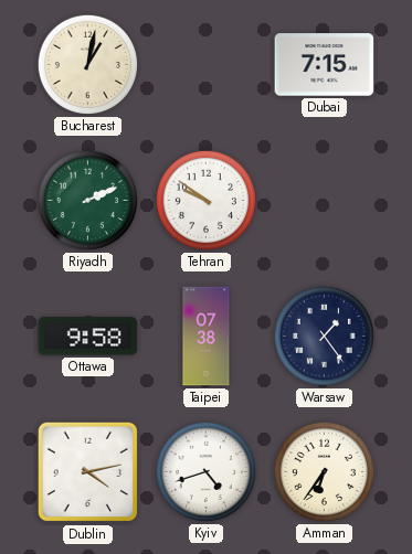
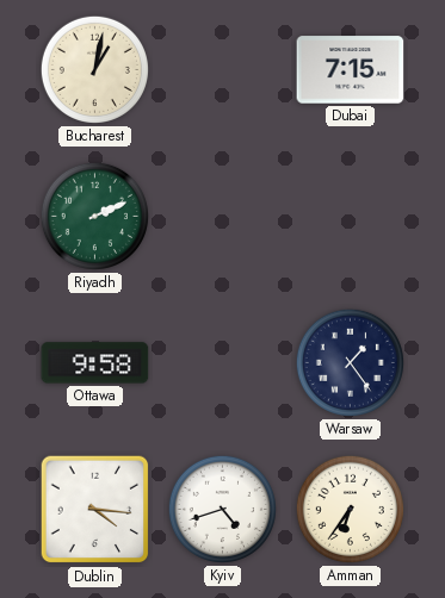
Tehran: 9:51 -> none
Taipei: 07:38 -> none
Dublin: 4:13 -> 4:16
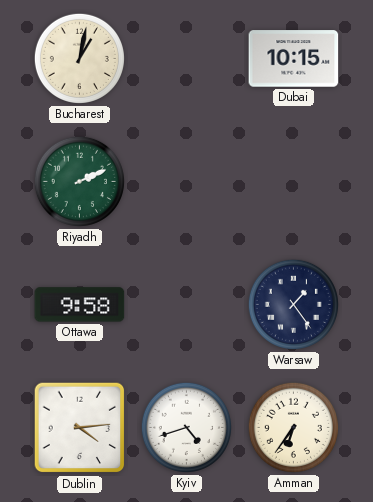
Dubai: 7:15 -> 10:15
Dublin: 4:16 -> 4:14
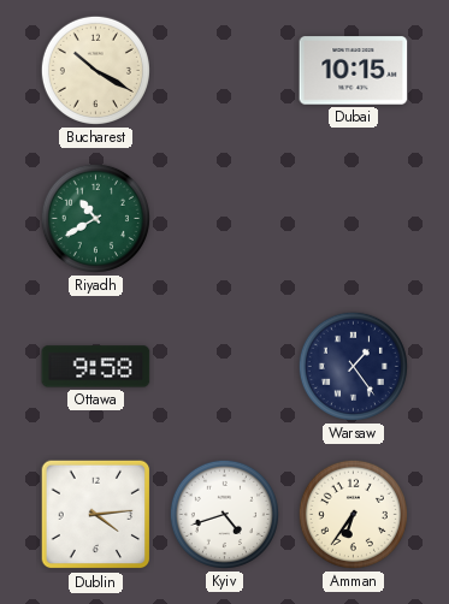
Bucharest: 1:02 -> 10:20
Riyadh: 2:11 -> 10:40
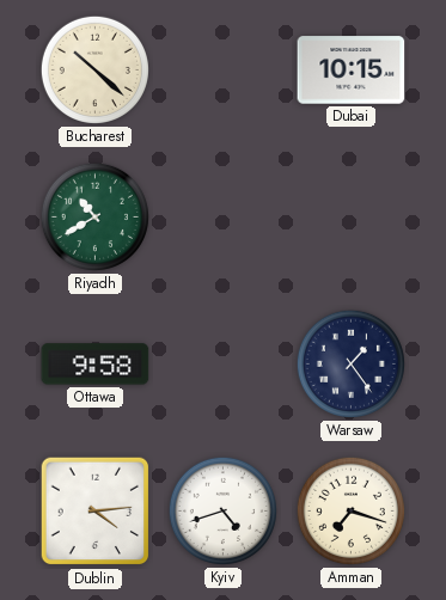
Bucharest: 10:20 -> 10:22
Amman: 6:36 -> 7:18
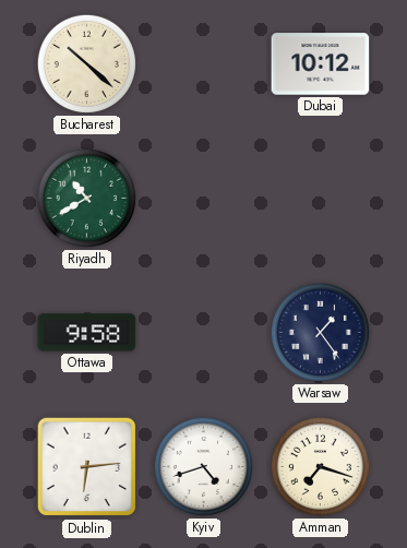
Dubai: 10:15 -> 10:12
Dublin: 4:14 -> 6:14
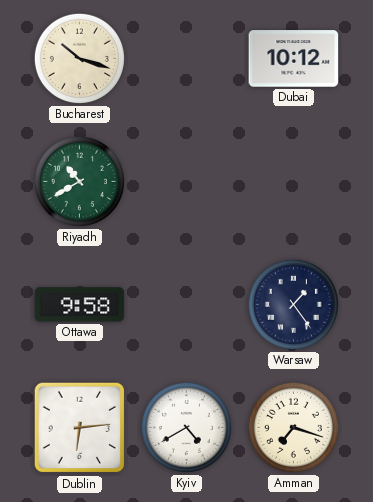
Bucharest: 10:22 -> 10:18
Kyiv: 4:42 -> 4:40
